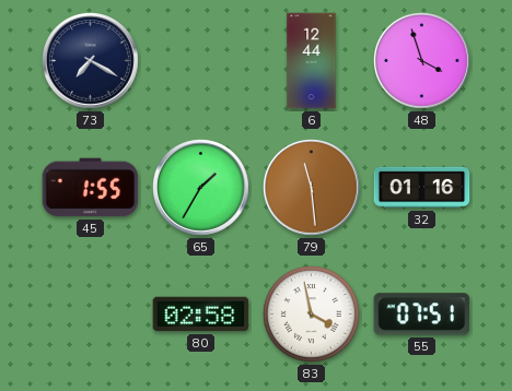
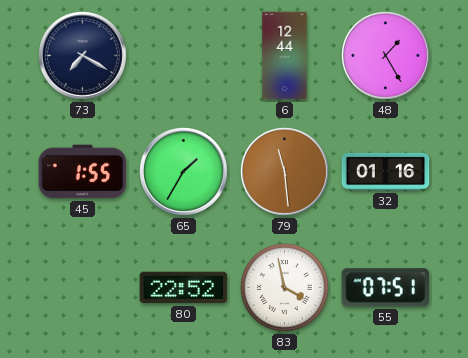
48: 3:57 -> 1:25
80: 02:58 -> 22:52
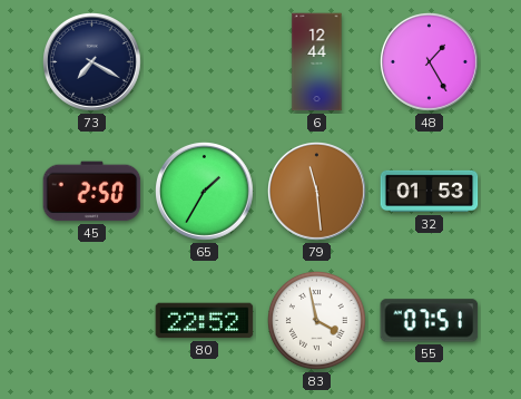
45: 1:55 -> 2:50
32: 01:16 -> 01:53
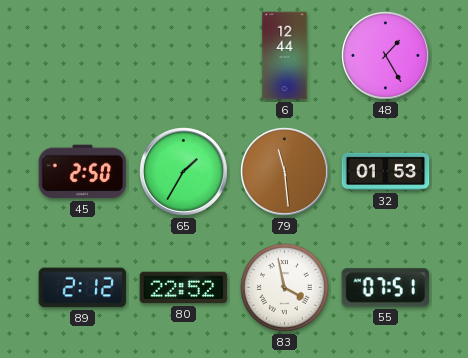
73: 7:20 -> none
89: none -> 2:12
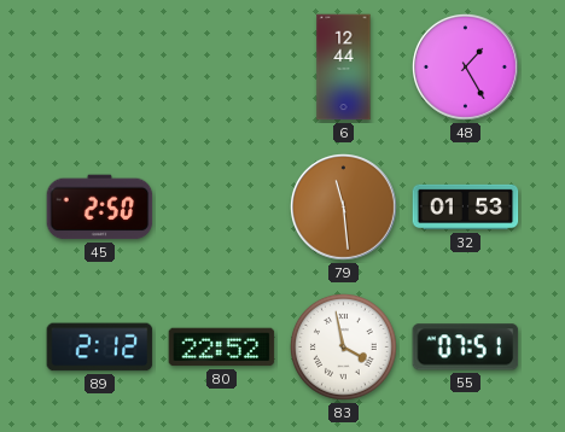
65: 1:35 -> none
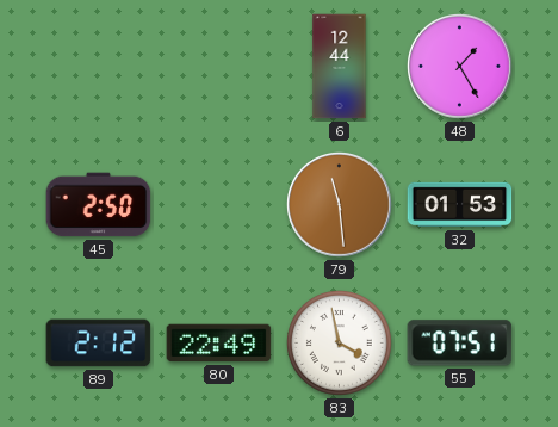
80: 22:52 -> 22:49
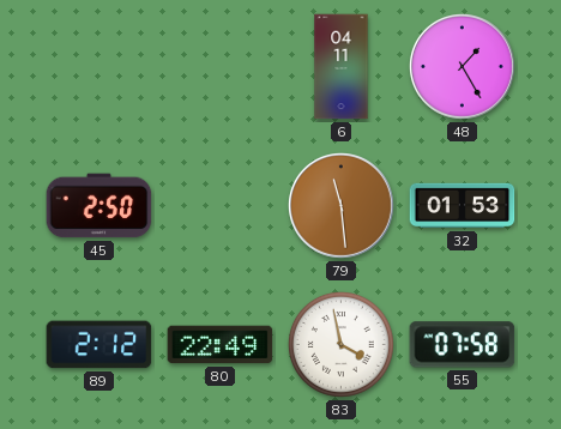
6: 12:44 -> 04:11
55: 07:51 -> 07:58
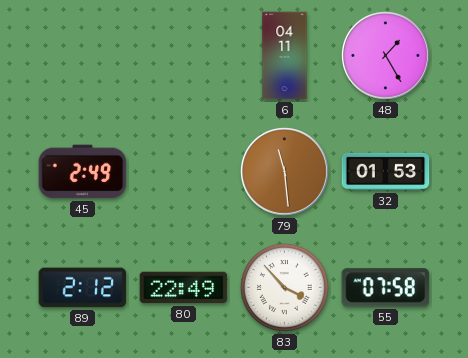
45: 2:50 -> 2:49
83: 3:58 -> 3:53
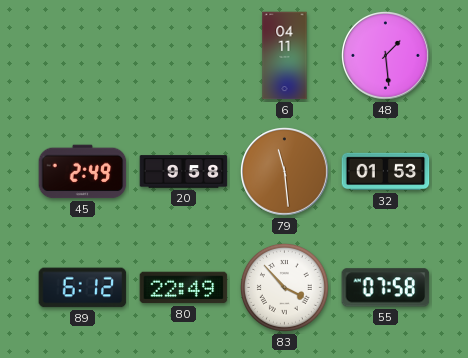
48: 1:25 -> 1:29
20: none -> 9:58
89: 2:12 -> 6:12
